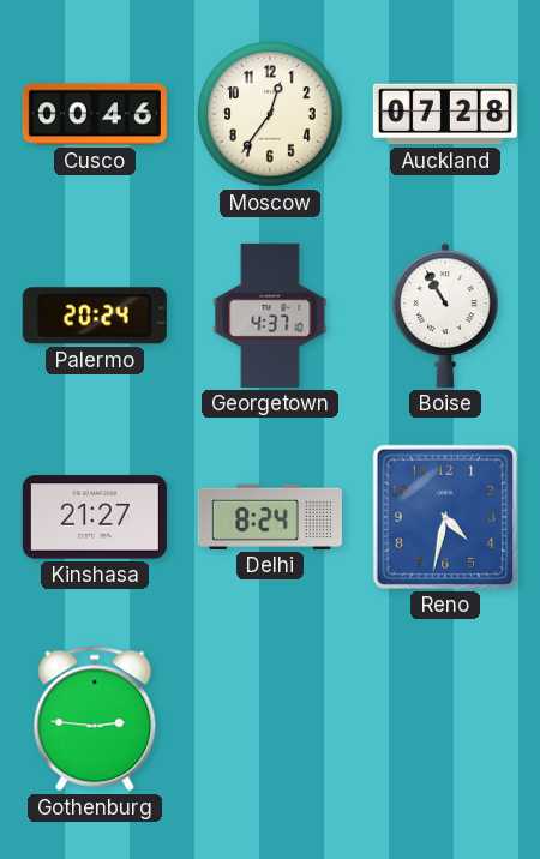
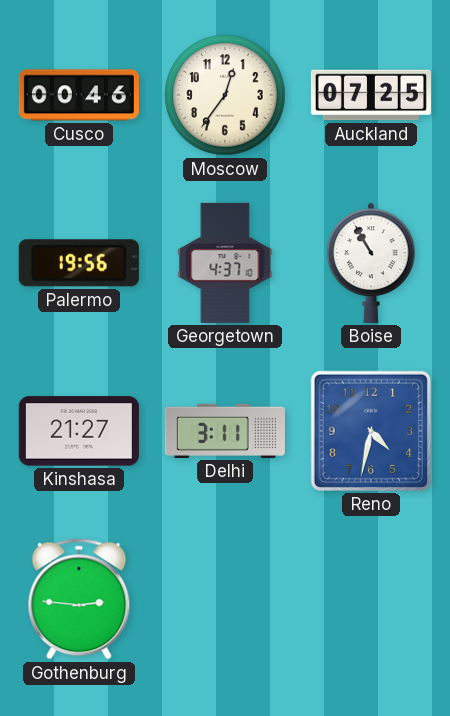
Auckland: 07:28 -> 07:25
Palermo: 20:24 -> 19:56
Delhi: 8:24 -> 3:11
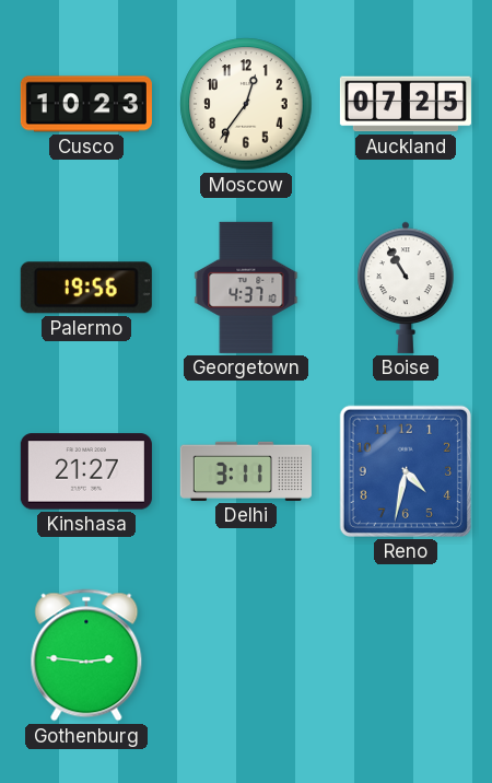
Cusco: 00:46 -> 10:23
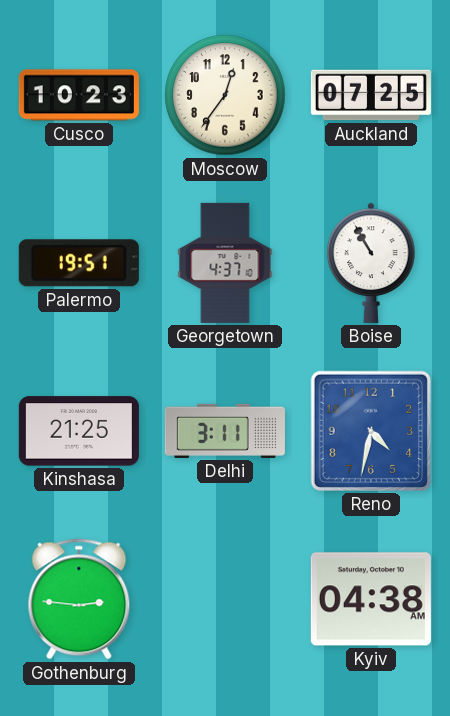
Palermo: 19:56 -> 19:51
Kinshasa: 21:27 -> 21:25
Kyiv: none -> 04:38
